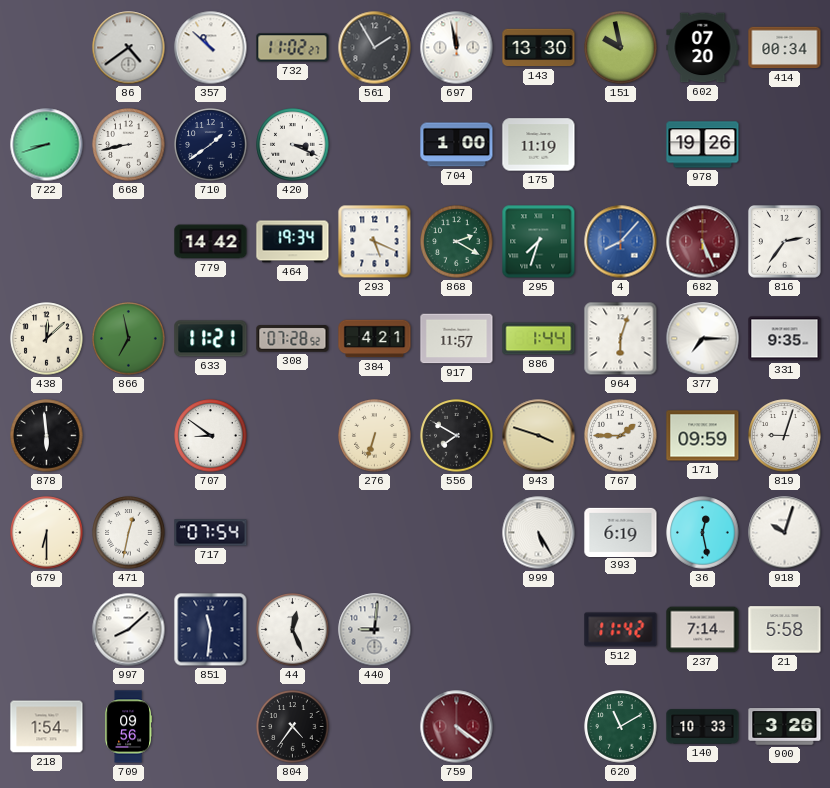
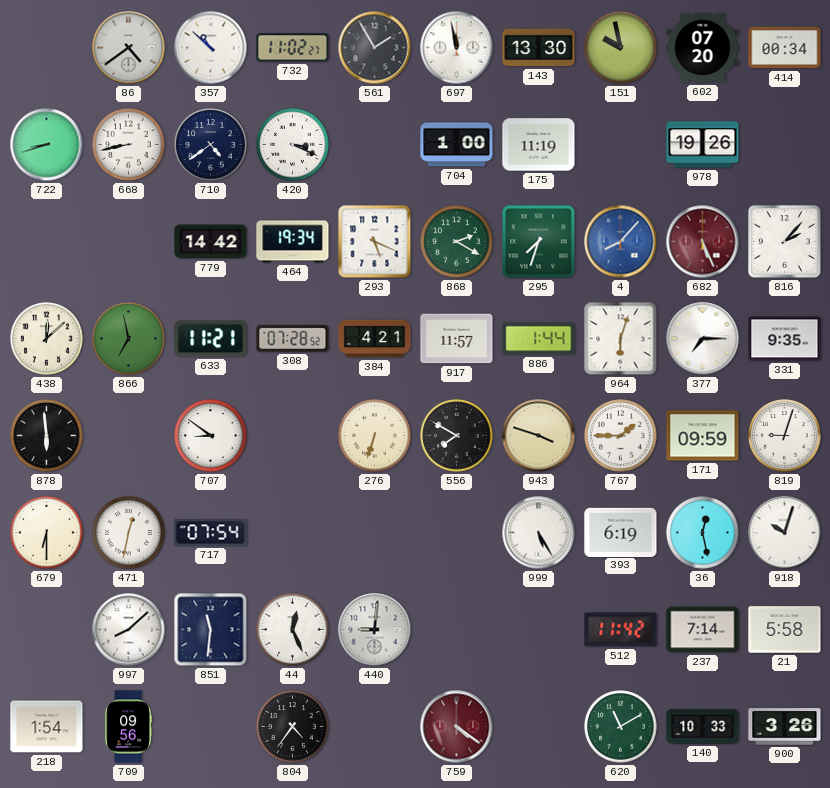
710: 1:39 -> 4:39
816: 2:36 -> 2:07
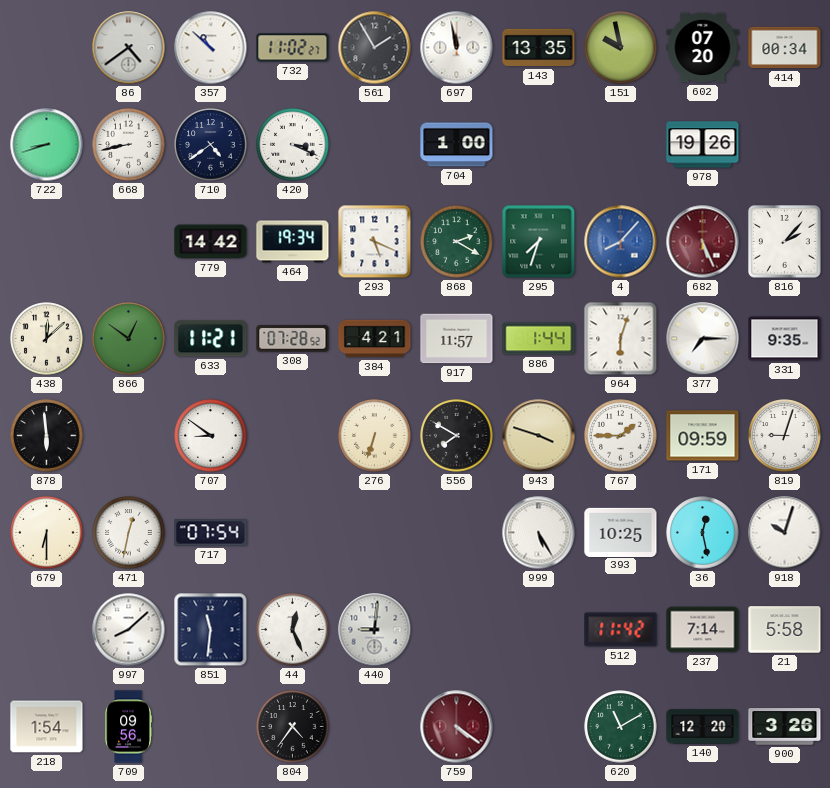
143: 13:30 -> 13:35
175: 11:19 -> none
866: 6:58 -> 12:51
393: 6:19 -> 10:25
140: 10:33 -> 12:20
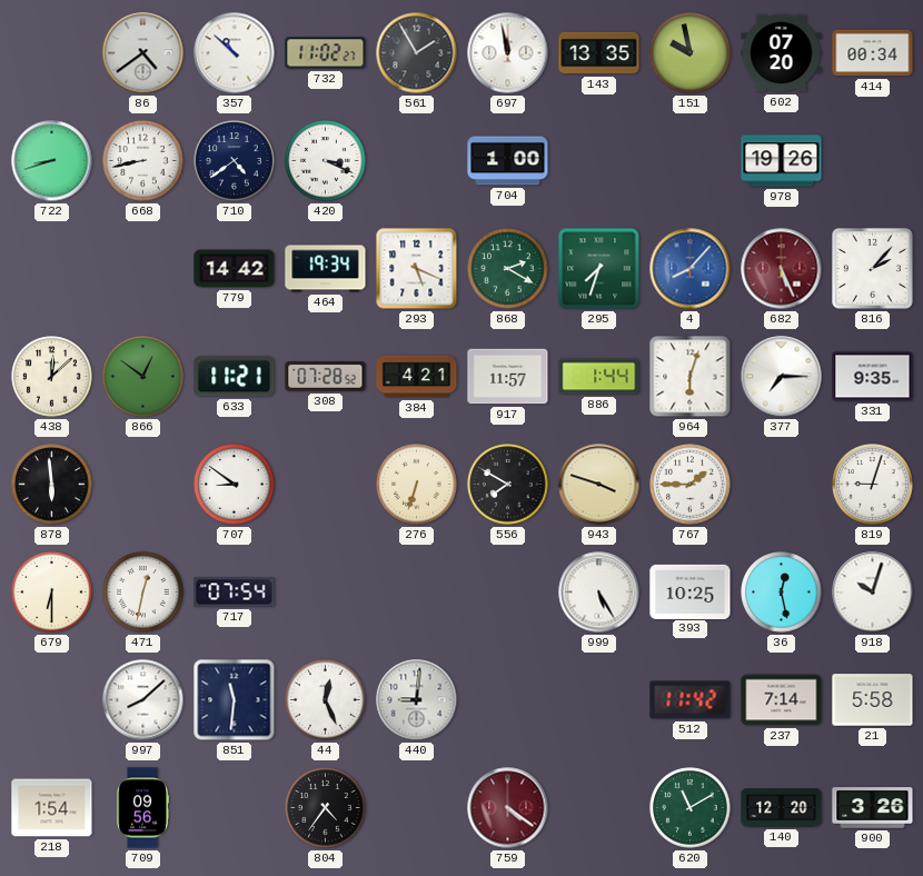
171: 09:59 -> none
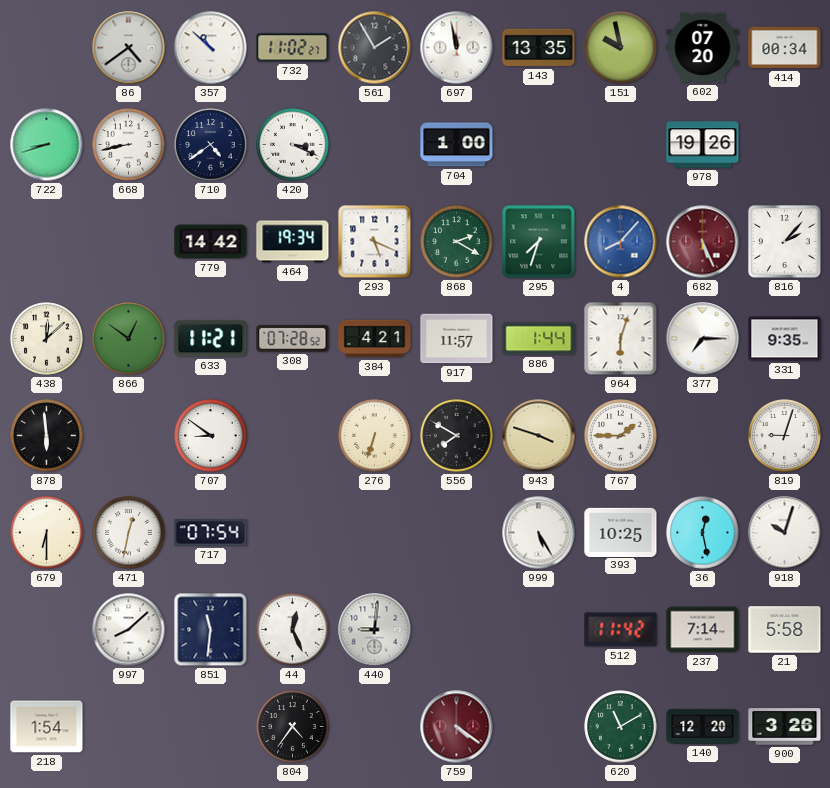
709: 09:56 -> none
